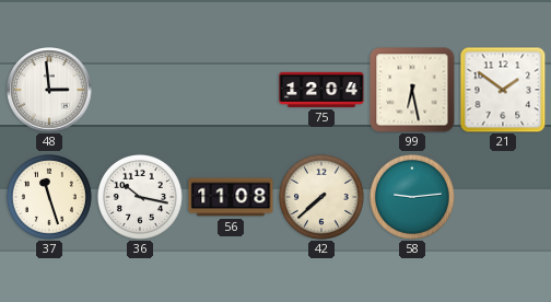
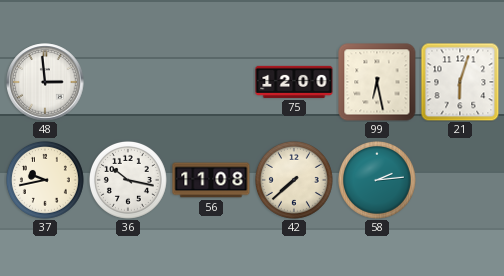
75: 12:04 -> 12:00
21: 1:51 -> 6:03
37: 11:27 -> 9:43
58: 9:14 -> 2:14
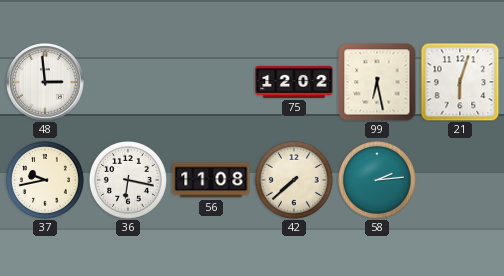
75: 12:00 -> 12:02
36: 10:17 -> 6:17
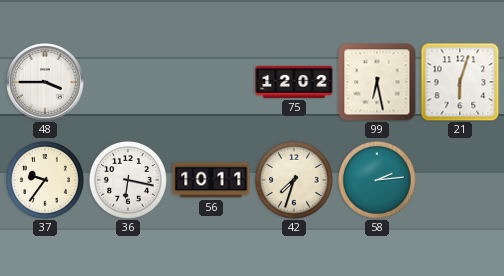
48: 2:59 -> 3:45
37: 9:43 -> 9:36
56: 11:08 -> 10:11
42: 7:38 -> 7:33
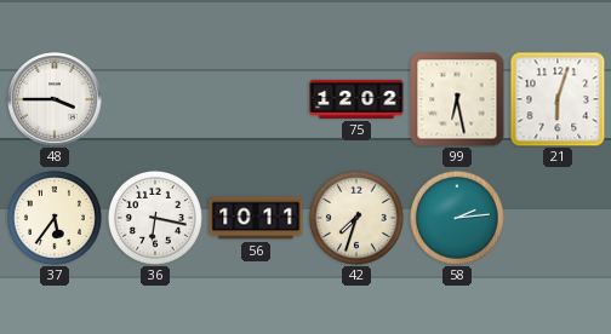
37: 9:36 -> 5:36
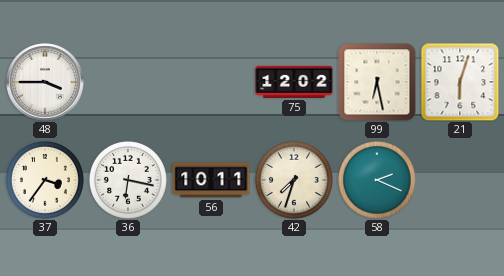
37: 5:36 -> 3:36
58: 2:14 -> 2:19
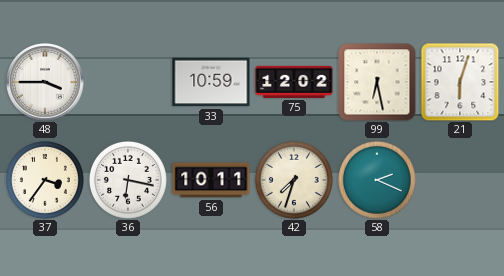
33: none -> 10:59
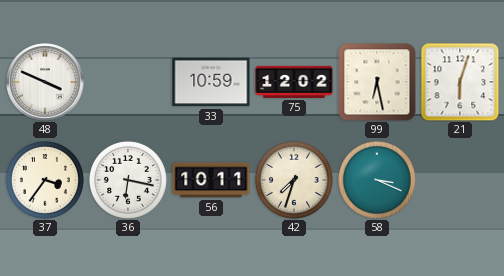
48: 3:45 -> 3:49
58: 2:19 -> 3:19
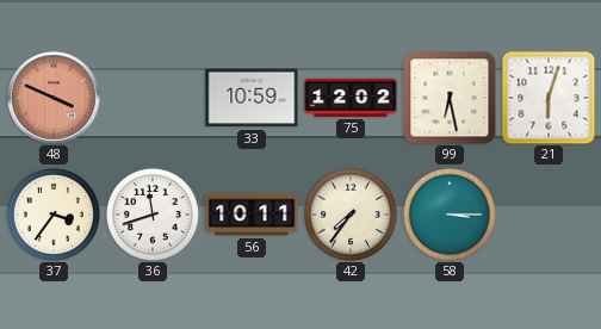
48 dial: white -> salmon
36: 6:17 -> 11:42
42: 7:33 -> 7:36
58: 3:19 -> 3:15
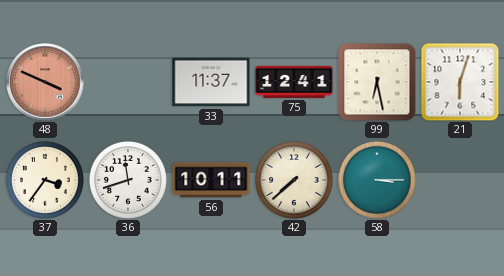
33: 10:59 -> 11:37
75: 12:02 -> 12:41
42: 7:36 -> 7:38
